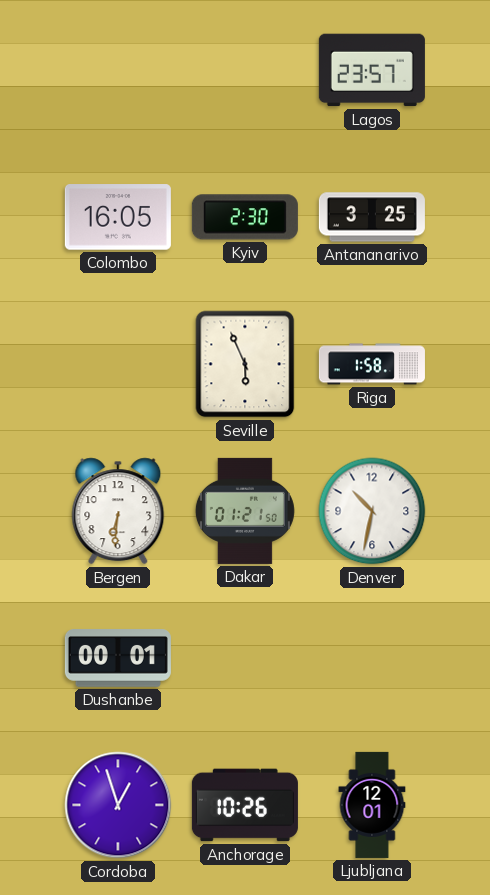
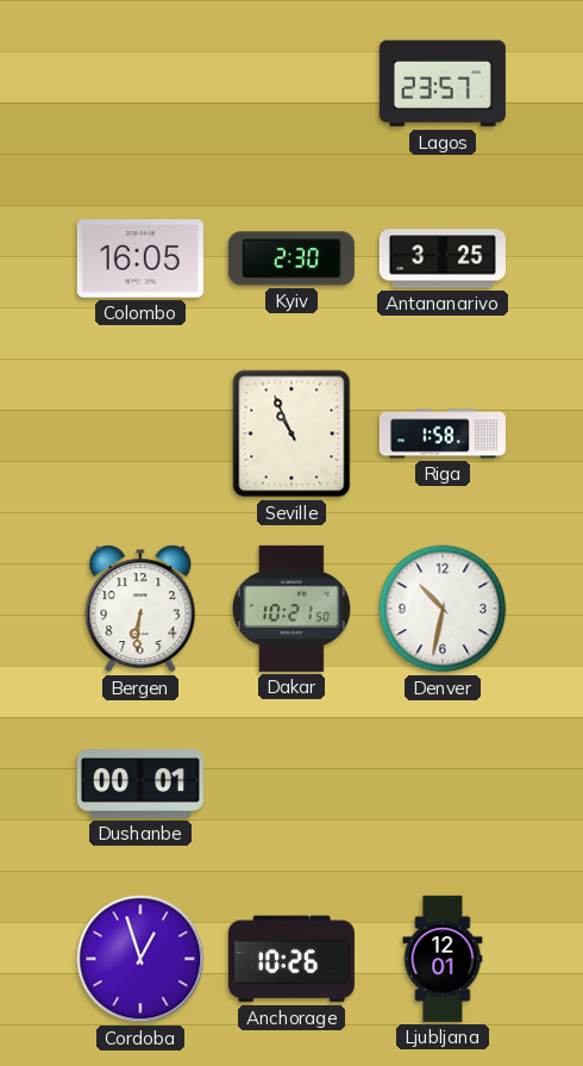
Seville: 5:56 -> 10:56
Dakar: 01:21 -> 10:21
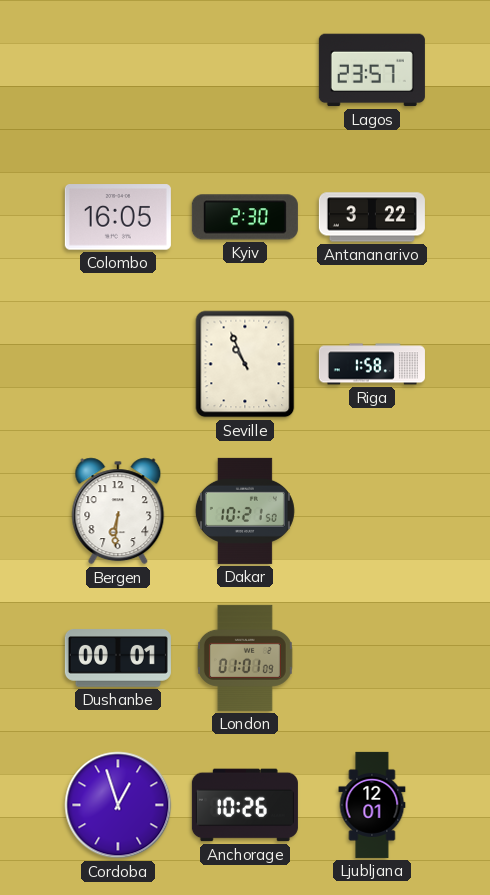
Antananarivo: 3:25 -> 3:22
Denver: 10:32 -> none
London: none -> 01:01
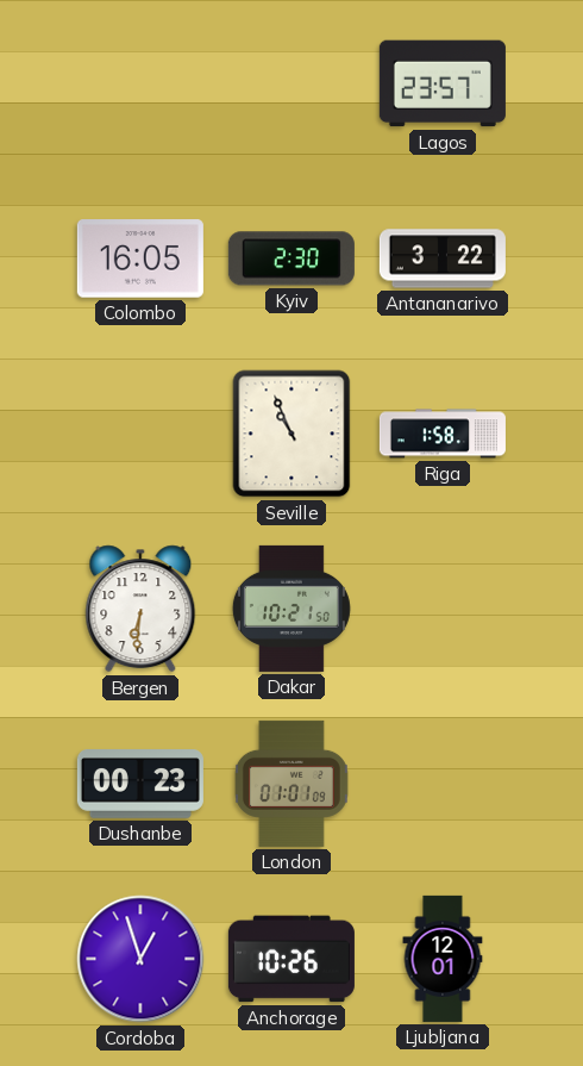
Dushanbe: 00:01 -> 00:23
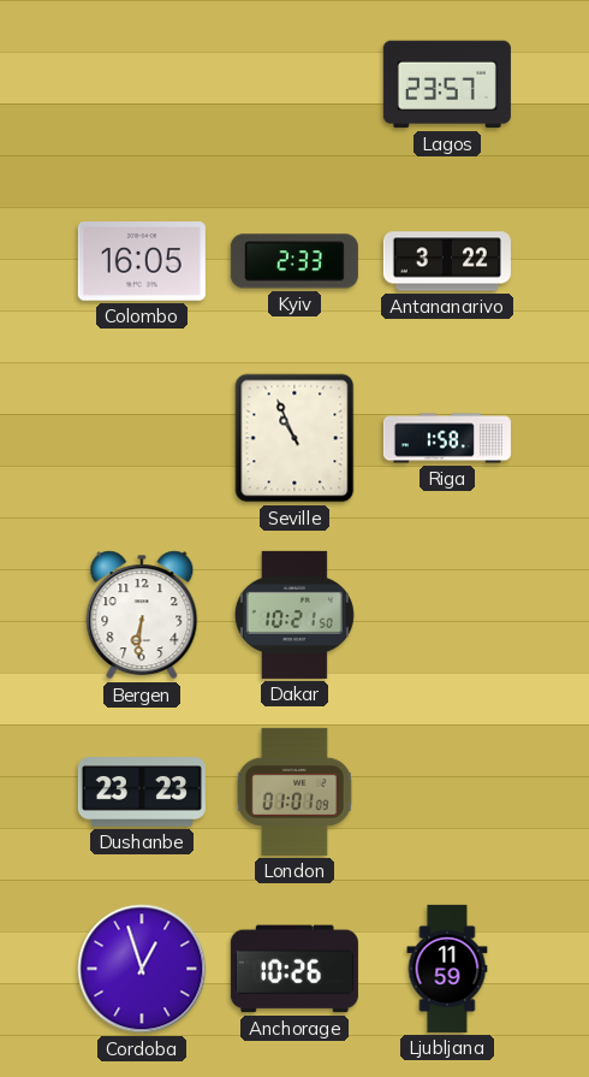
Kyiv: 2:30 -> 2:33
Dushanbe: 00:23 -> 23:23
Ljubljana: 12:01 -> 11:59
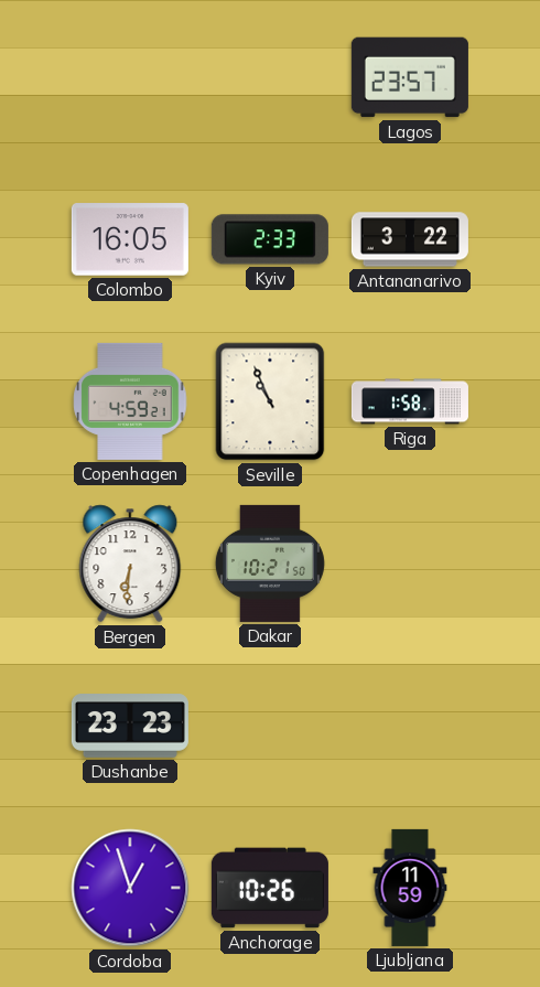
Copenhagen: none -> 4:59
London: 01:01 -> none
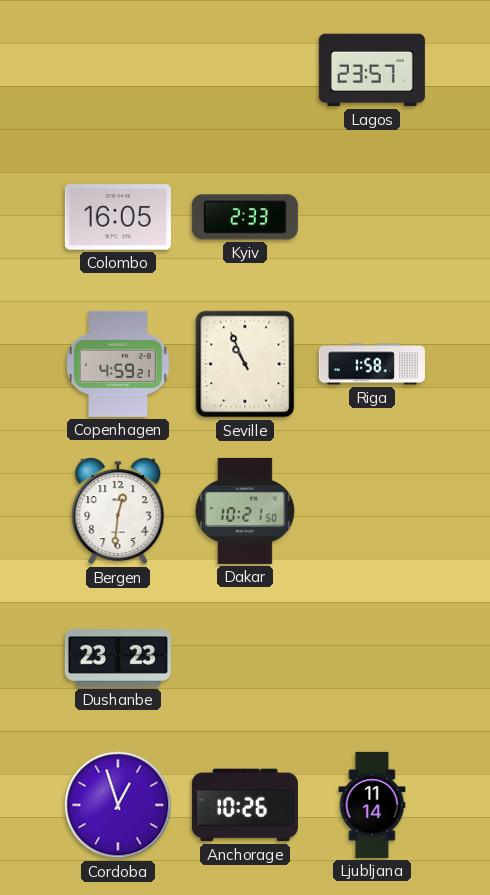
Antananarivo: 3:22 -> none
Bergen: 6:31 -> 12:31
Ljubljana: 11:59 -> 11:14
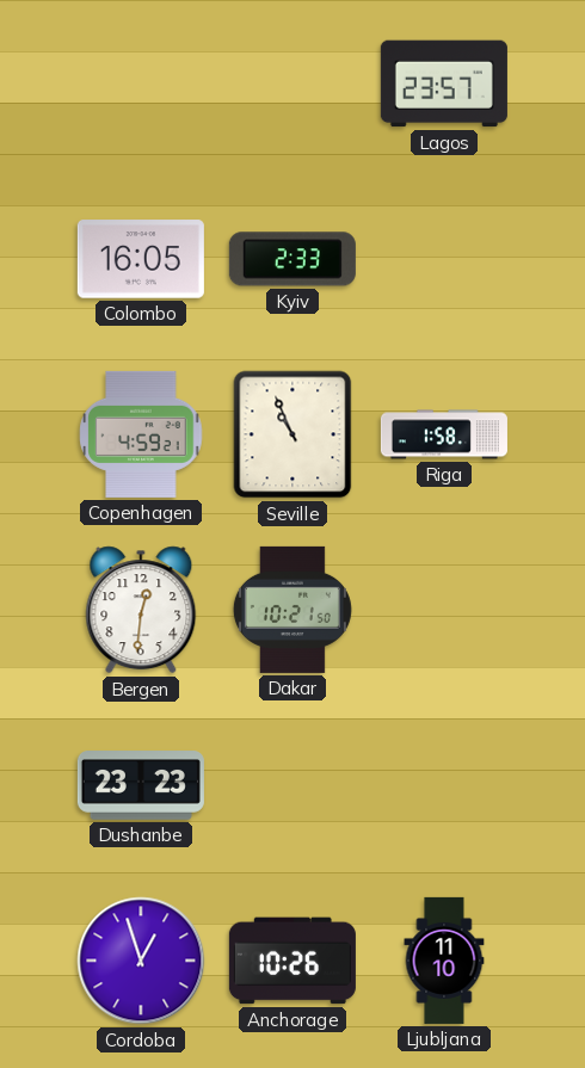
Ljubljana: 11:14 -> 11:10
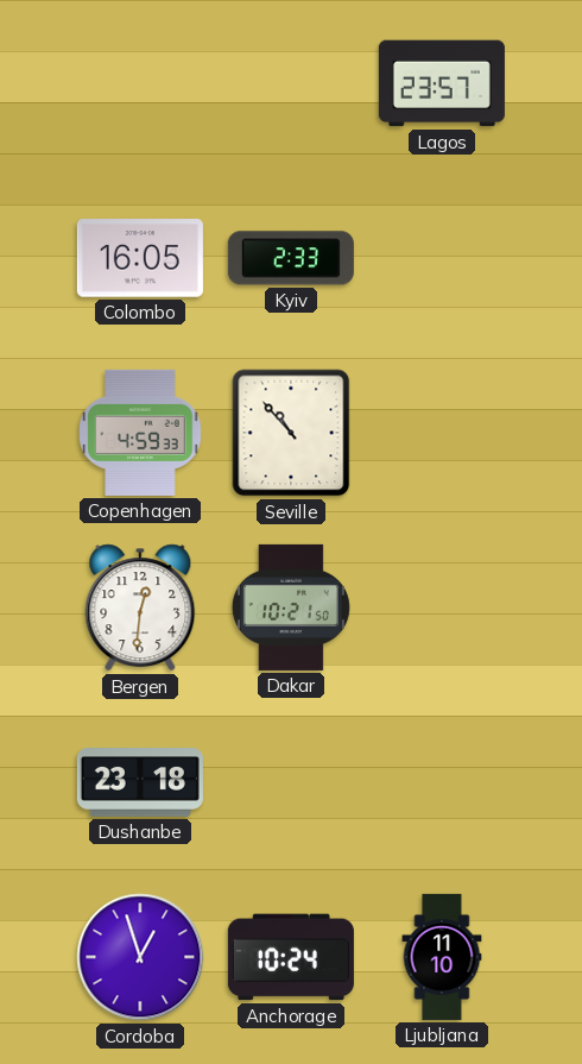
Copenhagen: 4:59:21 -> 4:59:33
Seville: 10:56 -> 10:53
Riga: 1:58 -> none
Dushanbe: 23:23 -> 23:18
Anchorage: 10:26 -> 10:24
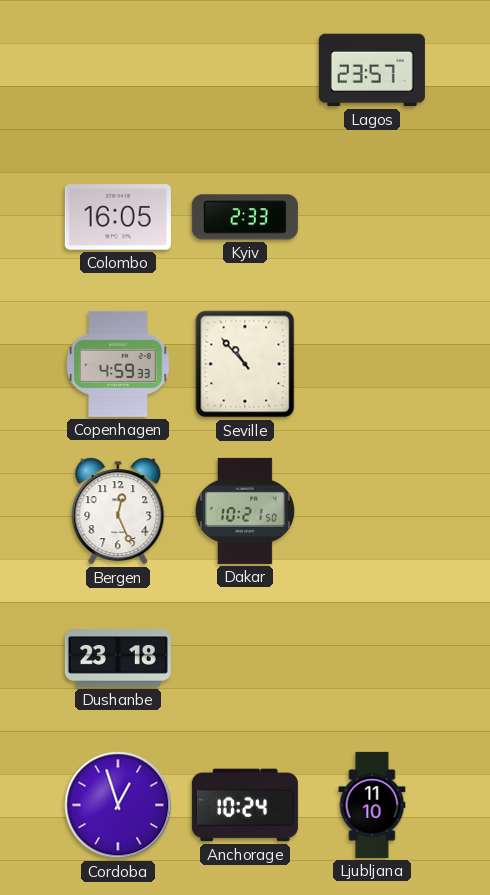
Bergen: 12:31 -> 12:26
